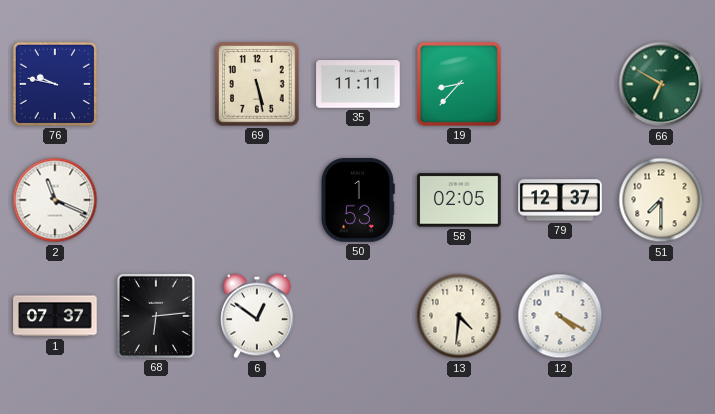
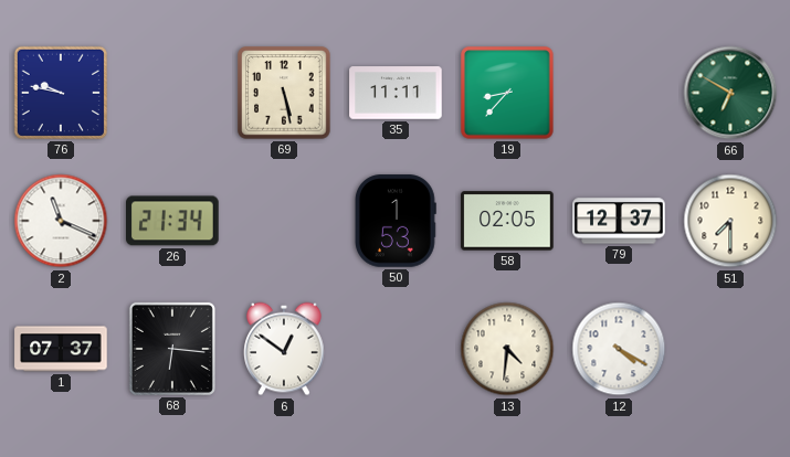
26: none -> 21:34
68: 6:14 -> 6:16
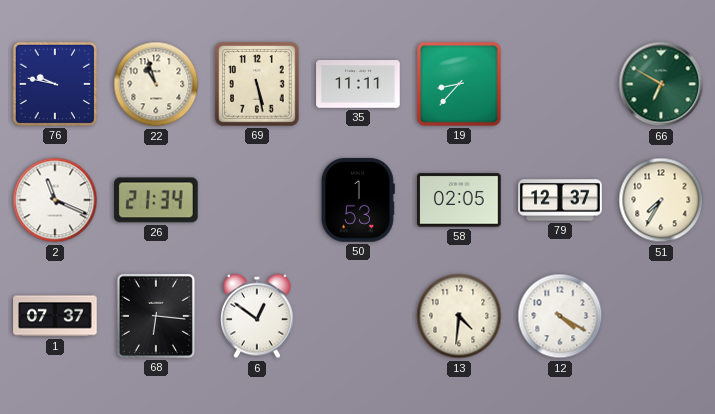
22: none -> 10:57
51: 7:30 -> 7:35
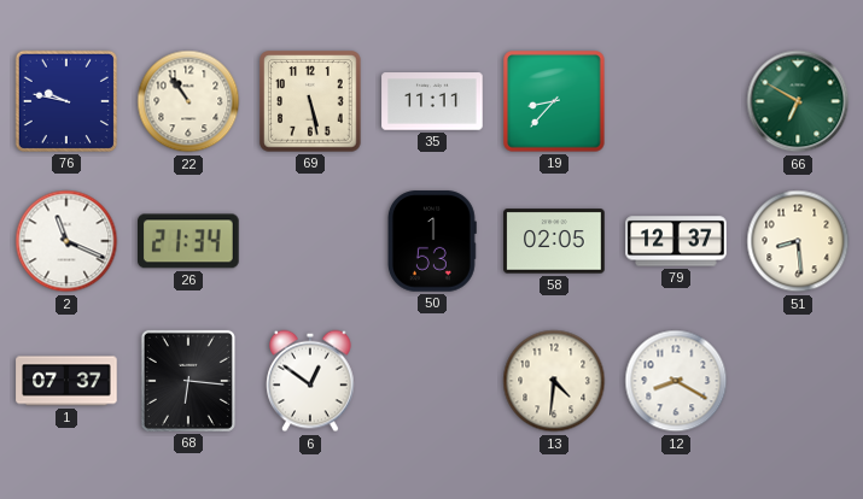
22: 10:57 -> 10:54
51: 7:35 -> 8:29
12: 4:20 -> 8:20
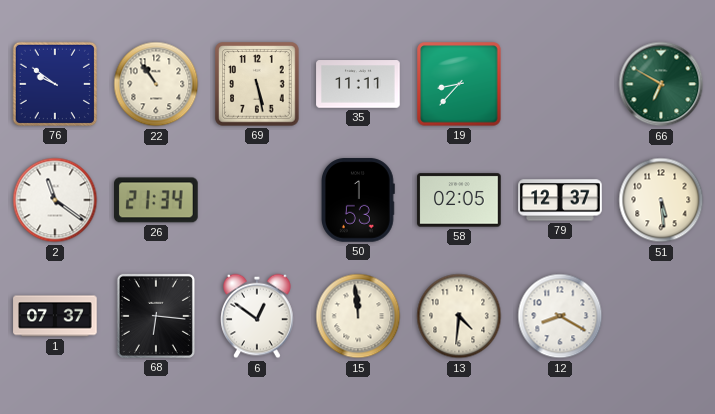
76: 9:47 -> 9:51
2: 11:19 -> 11:21
51: 8:29 -> 5:29
15: none -> 11:59
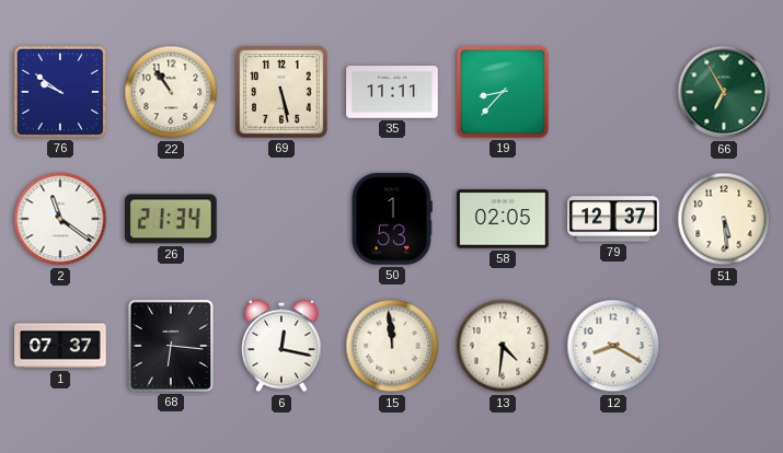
66: 6:50 -> 6:55
6: 12:51 -> 12:17
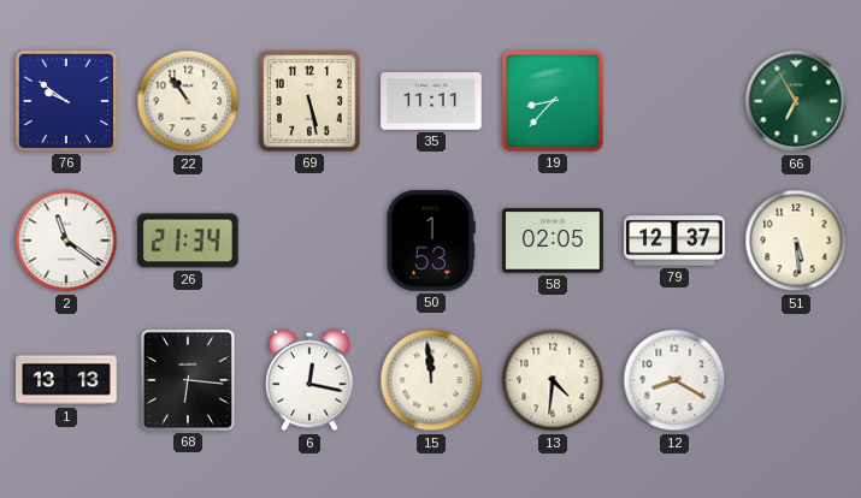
1: 07:37 -> 13:13
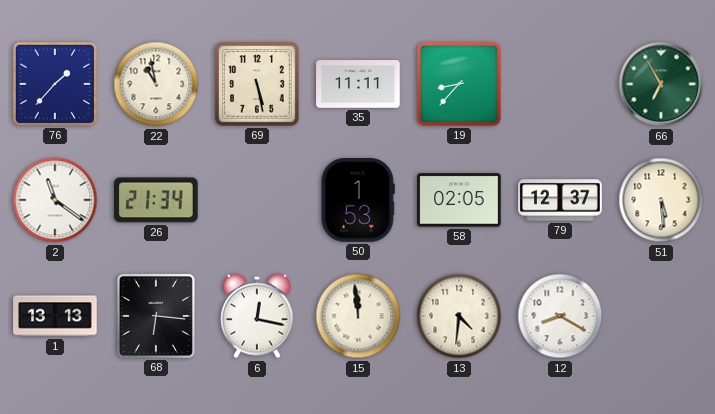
76: 9:51 -> 1:37
22: 10:54 -> 10:58
